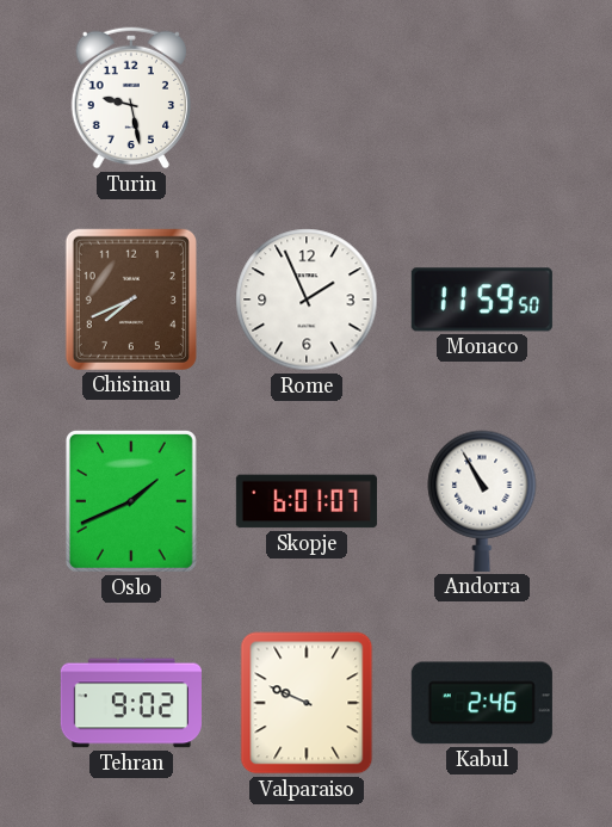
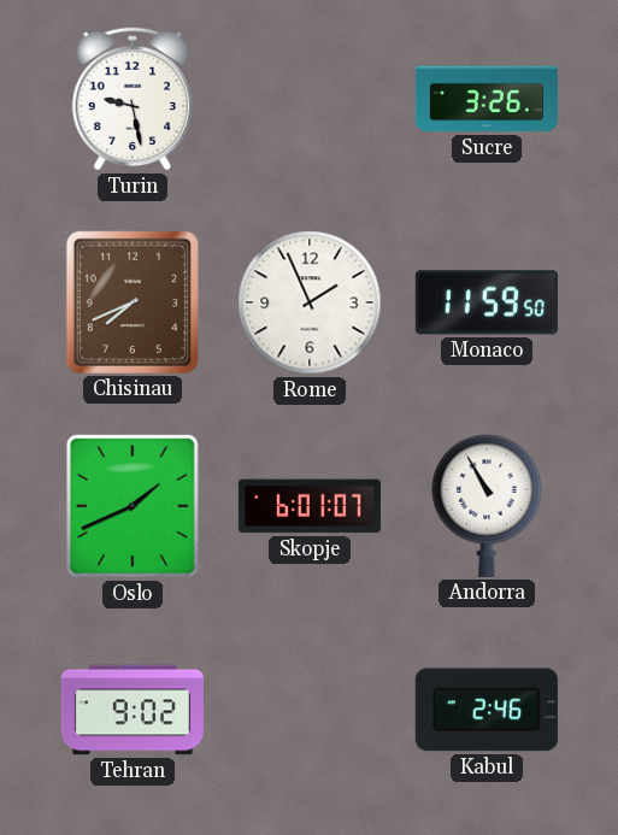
Sucre: none -> 3:26
Valparaiso: 9:49 -> none
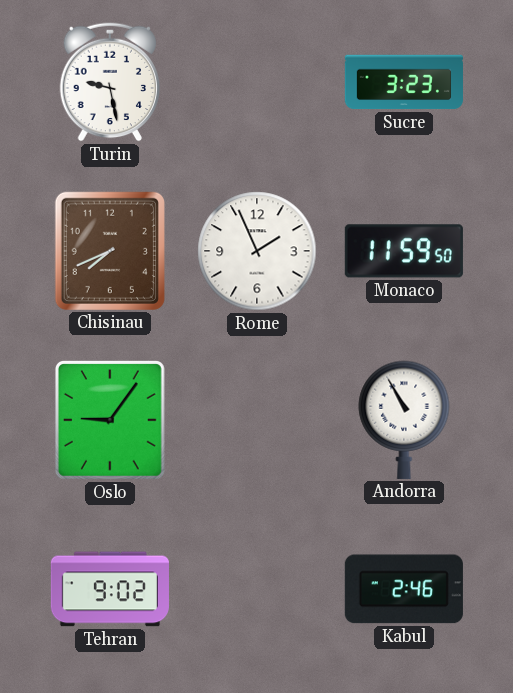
Sucre: 3:26 -> 3:23
Oslo: 1:41 -> 9:06
Skopje: 6:01 -> none
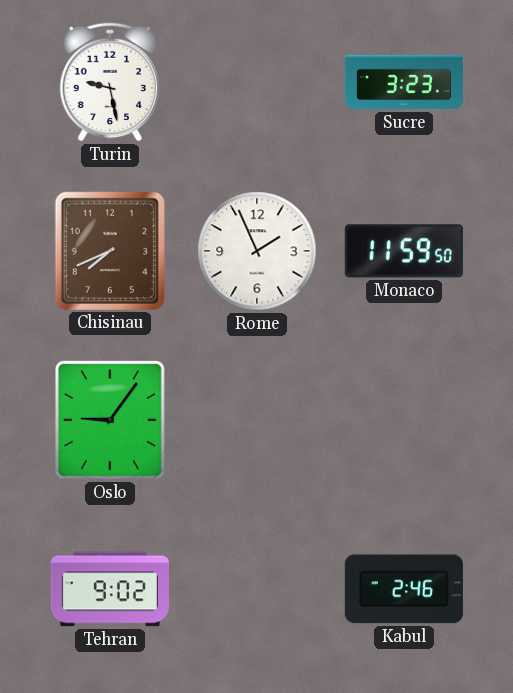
Andorra: 10:55 -> none
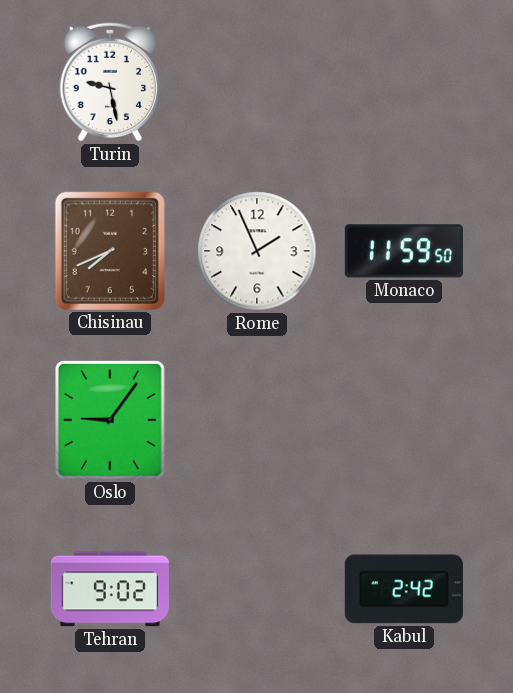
Sucre: 3:23 -> none
Kabul: 2:46 -> 2:42
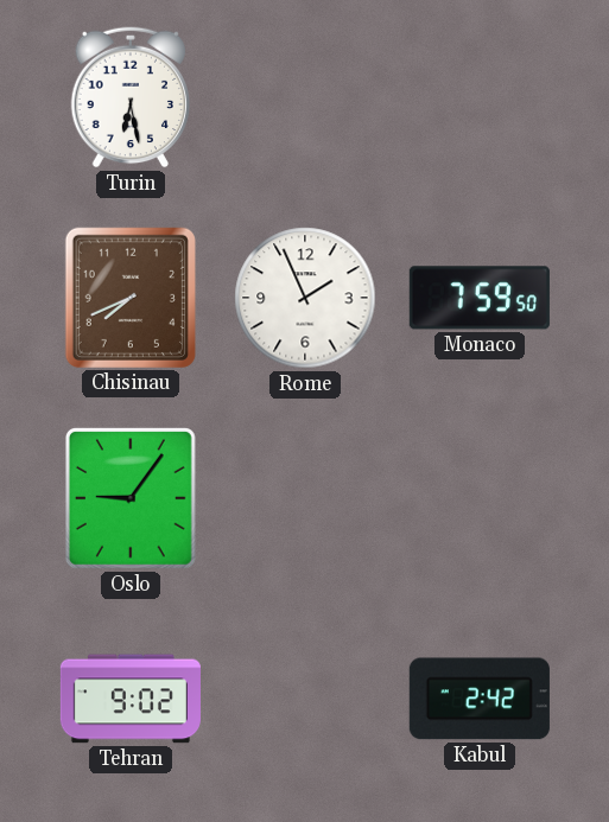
Turin: 9:28 -> 6:28
Monaco: 11:59 -> 7:59
